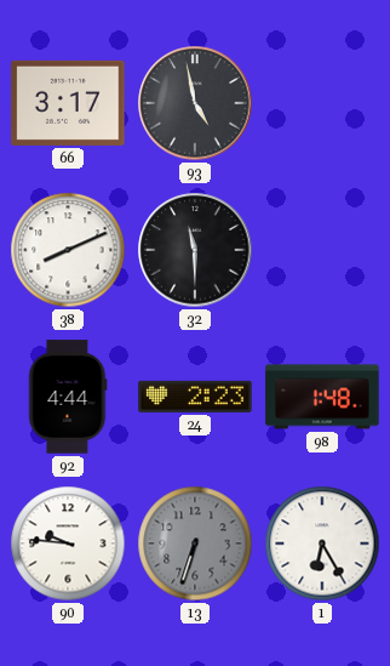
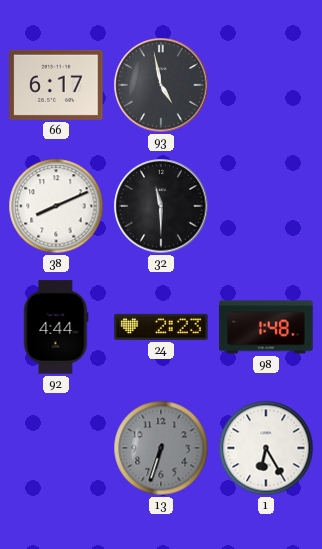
66: 3:17 -> 6:17
90: 9:46 -> none
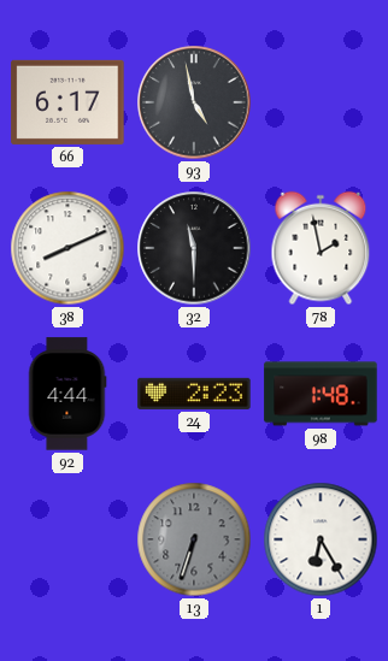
78: none -> 1:58
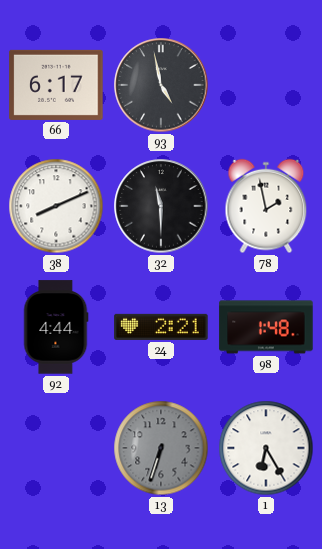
24: 2:23 -> 2:21
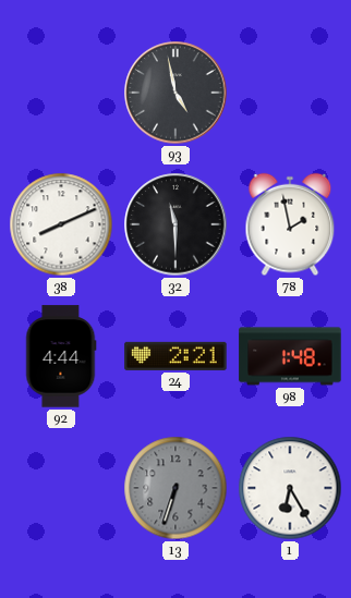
66: 6:17 -> none
